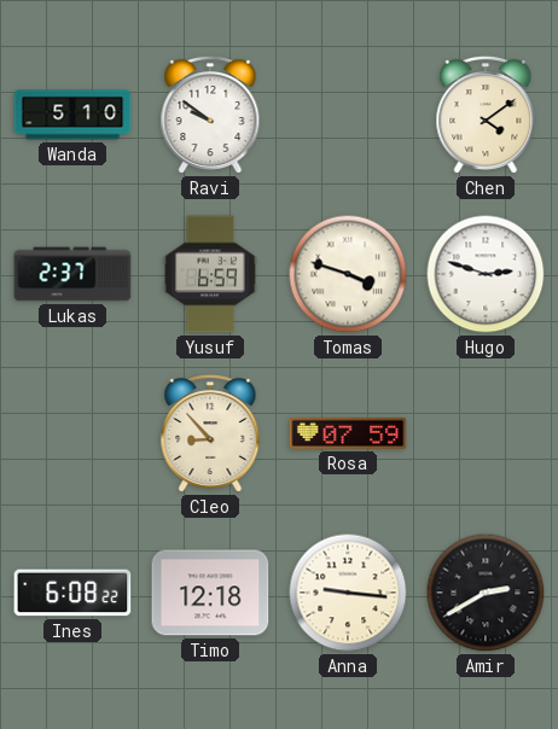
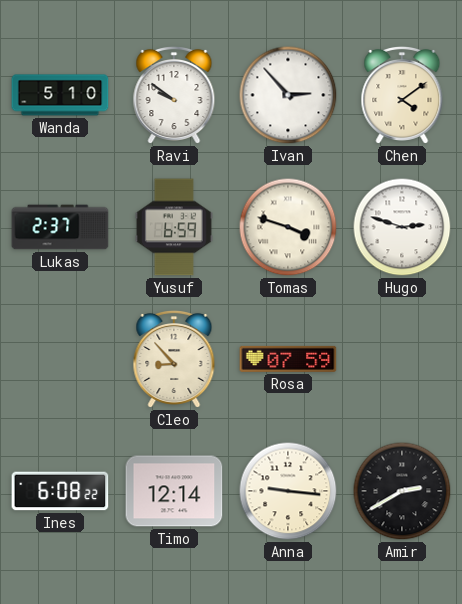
Ivan: none -> 2:53
Timo: 12:18 -> 12:14
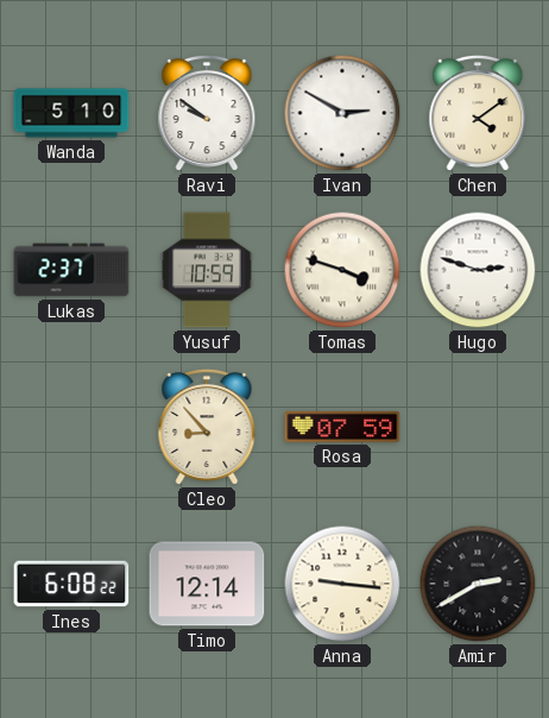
Ivan: 2:53 -> 2:50
Yusuf: 6:59 -> 10:59
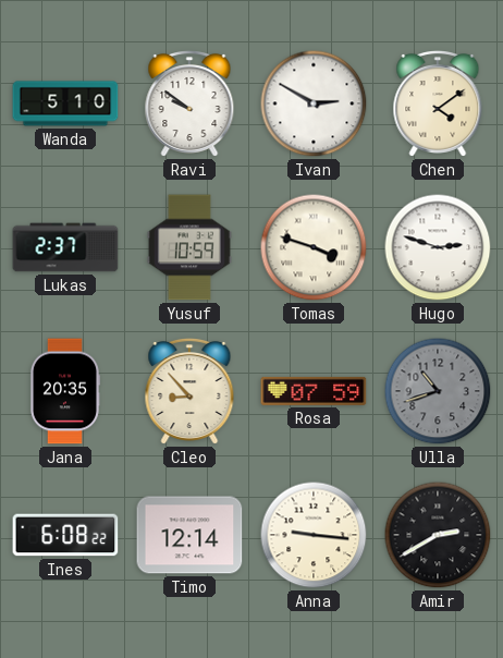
Jana: none -> 20:35
Ulla: none -> 10:42
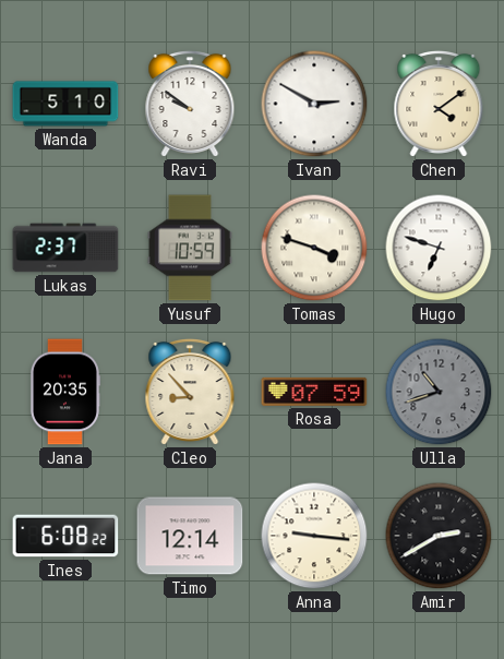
Hugo: 2:48 -> 6:48
